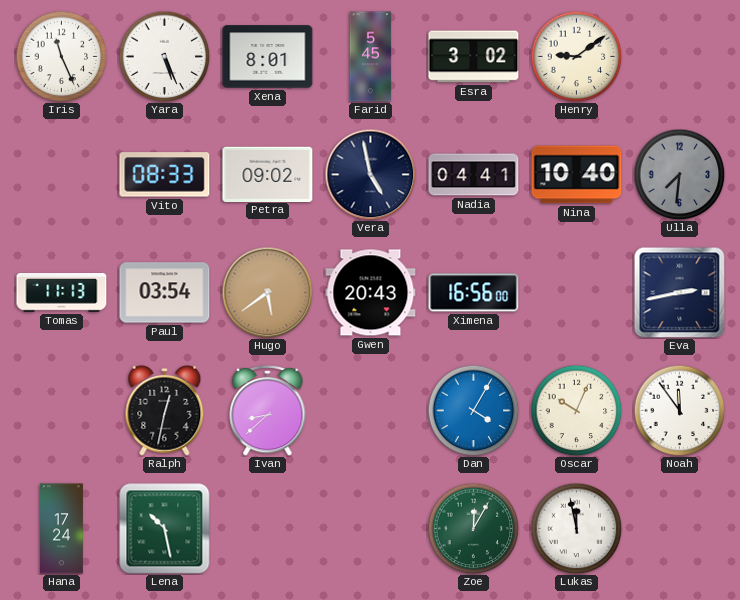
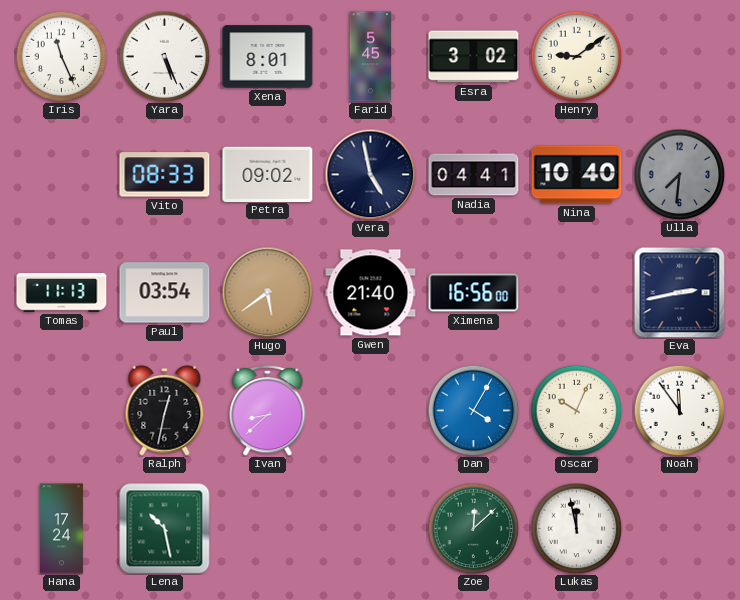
Gwen: 20:43 -> 21:40
Zoe: 12:05 -> 12:08
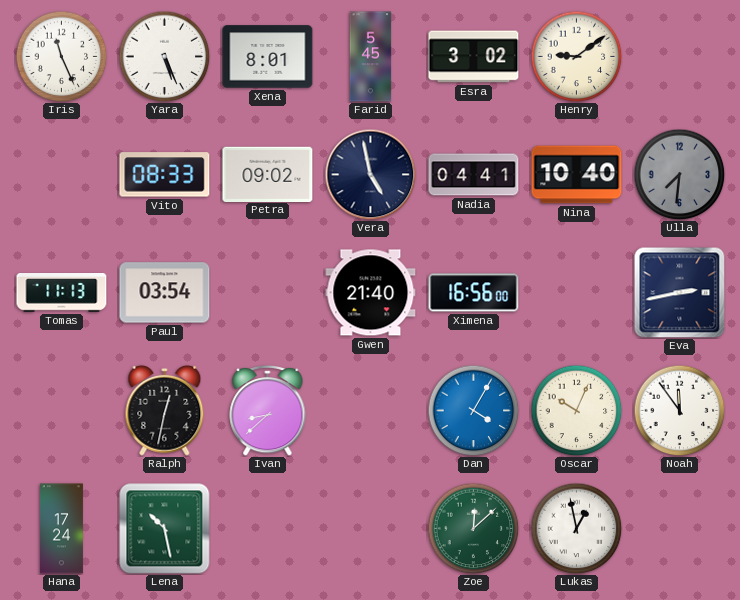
Hugo: 5:39 -> none
Lukas: 11:58 -> 12:58
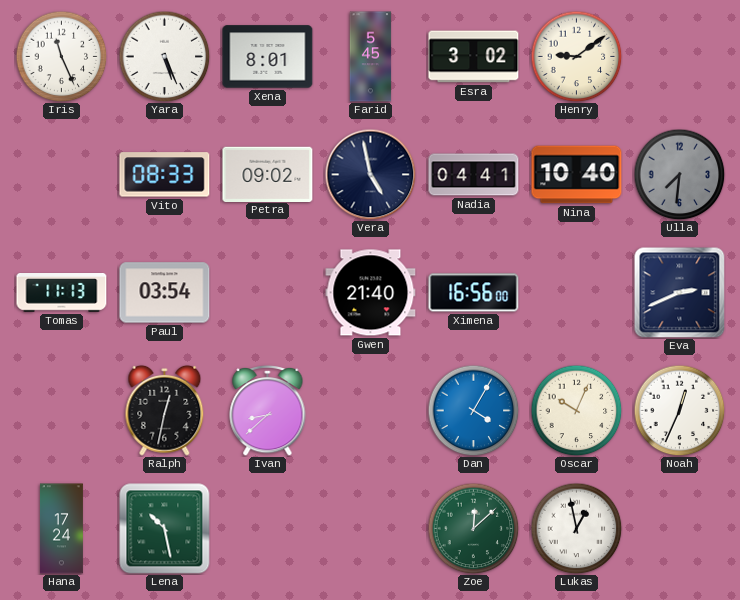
Eva: 2:43 -> 2:41
Noah: 11:54 -> 12:34
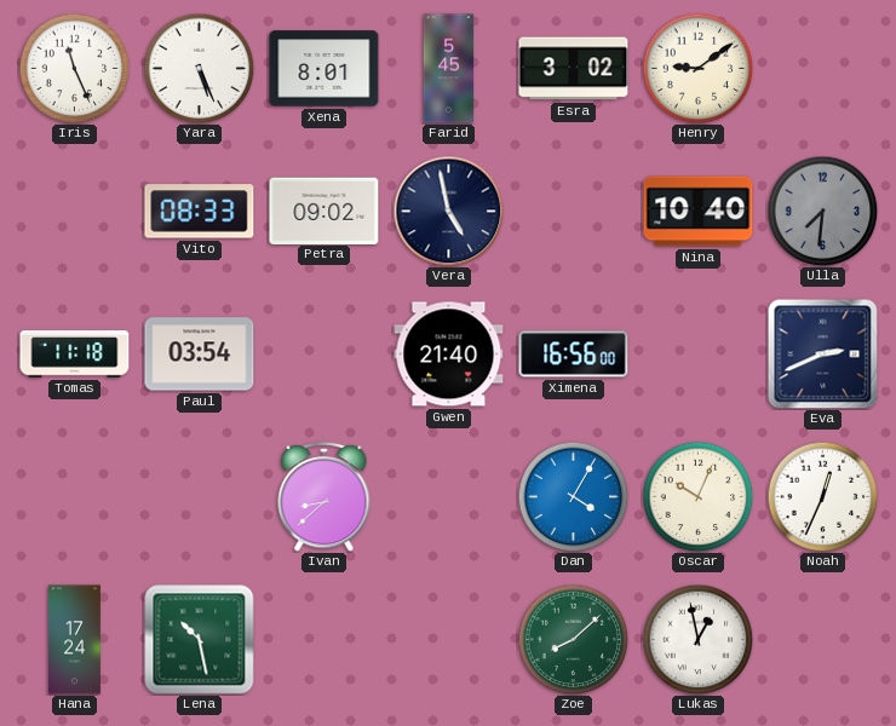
Nadia: 04:41 -> none
Tomas: 11:13 -> 11:18
Ralph: 12:32 -> none
Zoe: 12:08 -> 8:08
